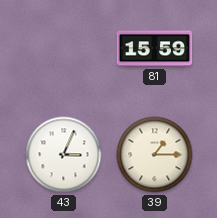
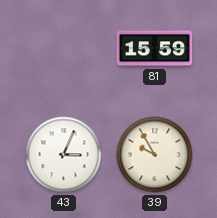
39: 1:15 -> 9:55
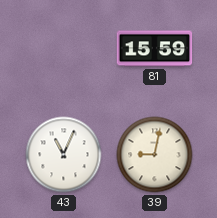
43: 3:04 -> 11:04
39: 9:55 -> 9:02
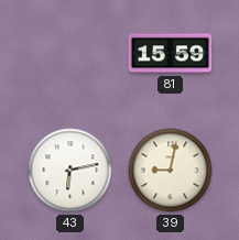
43: 11:04 -> 6:13
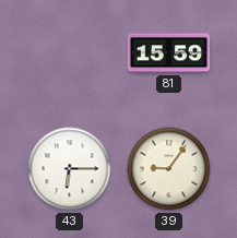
43: 6:13 -> 6:15
39: 9:02 -> 9:06
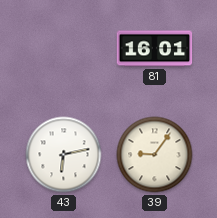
81: 15:59 -> 16:01
43: 6:15 -> 6:13
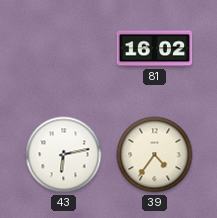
81: 16:01 -> 16:02
39: 9:06 -> 4:36
